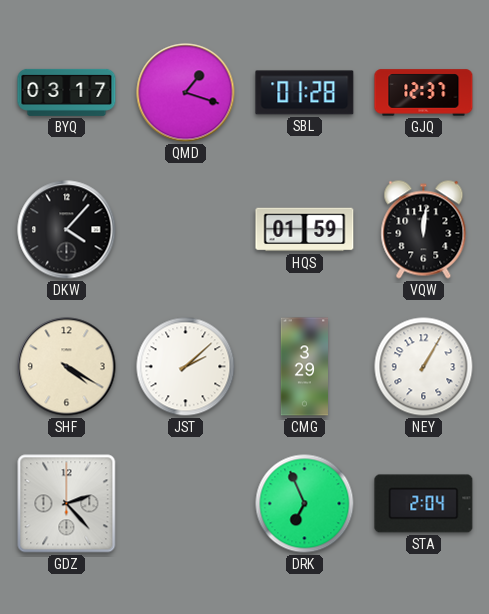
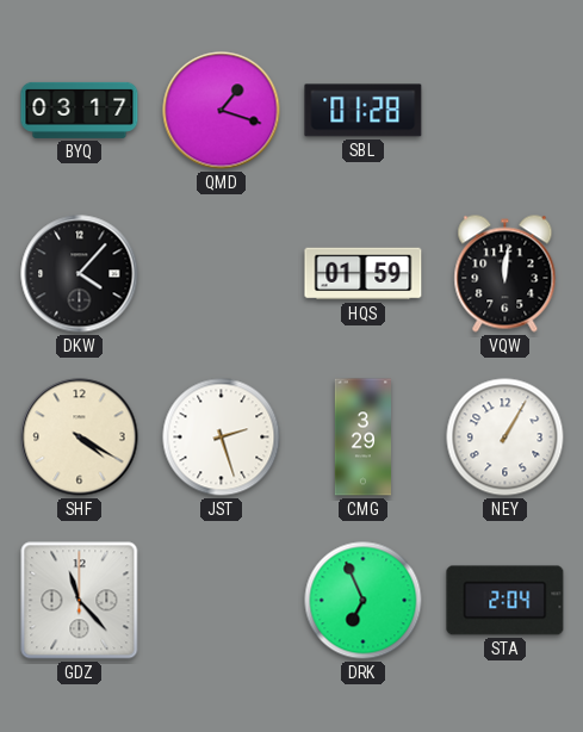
GJQ: 12:37 -> none
JST: 2:08 -> 2:27
GDZ: 2:23 -> 11:23
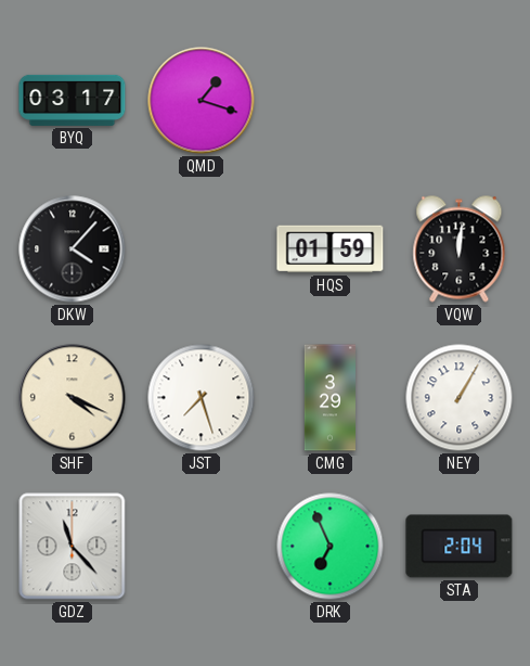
SBL: 01:28 -> none
SHF: 4:20 -> 4:19
JST: 2:27 -> 7:27
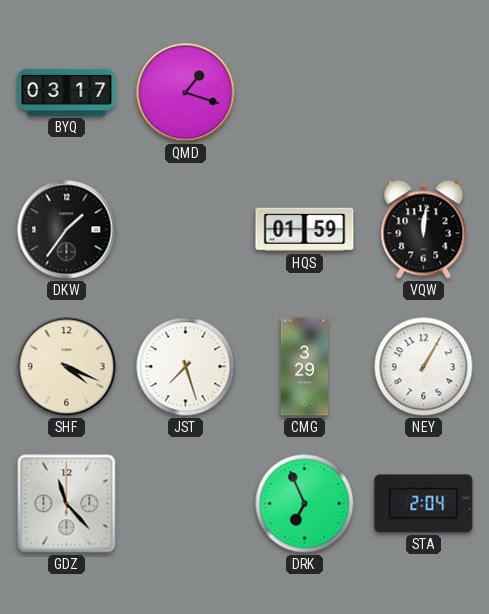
DKW: 4:07 -> 1:36
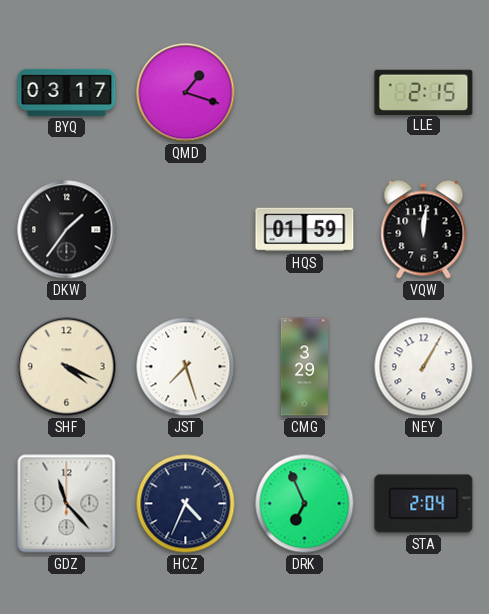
LLE: none -> 2:15
HCZ: none -> 4:34
